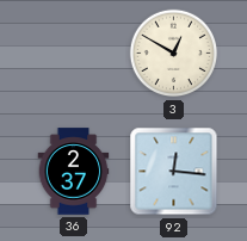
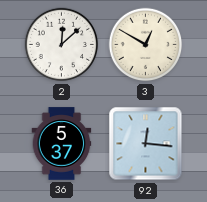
2: none -> 12:08
36: 2:37 -> 5:37
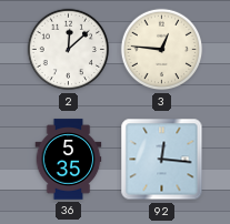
3: 12:50 -> 12:46
36: 5:37 -> 5:35
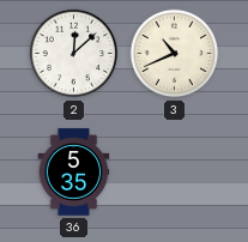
3: 12:46 -> 10:41
92: 12:16 -> none
